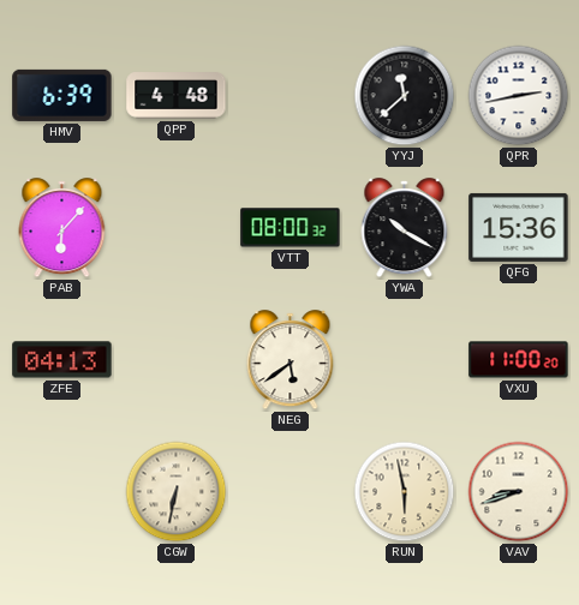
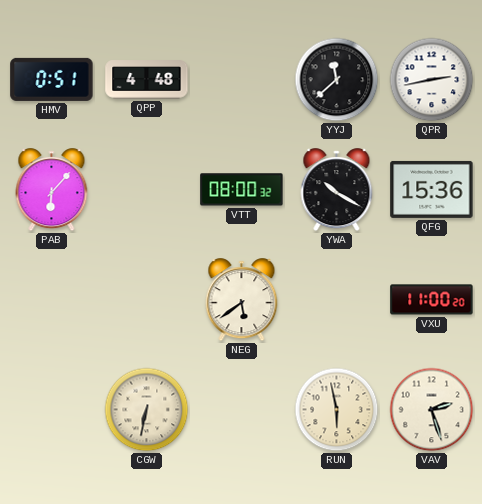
HMV: 6:39 -> 0:51
ZFE: 04:13 -> none
VAV: 8:42 -> 2:27
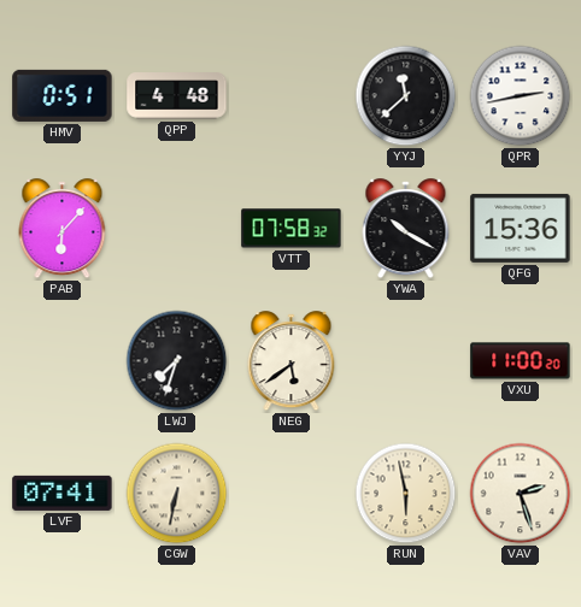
VTT: 08:00 -> 07:58
LWJ: none -> 7:33
LVF: none -> 07:41
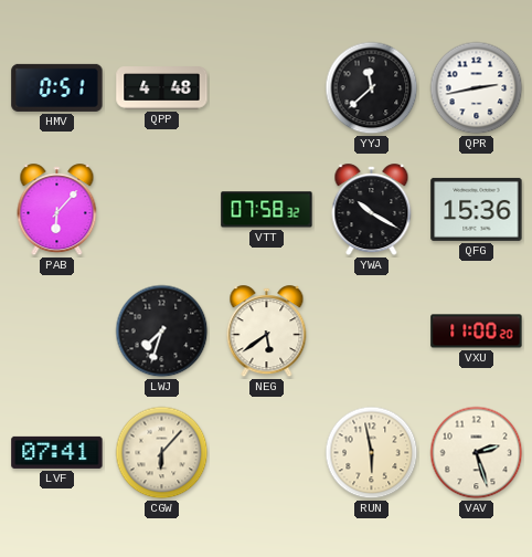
CGW: 6:32 -> 6:07
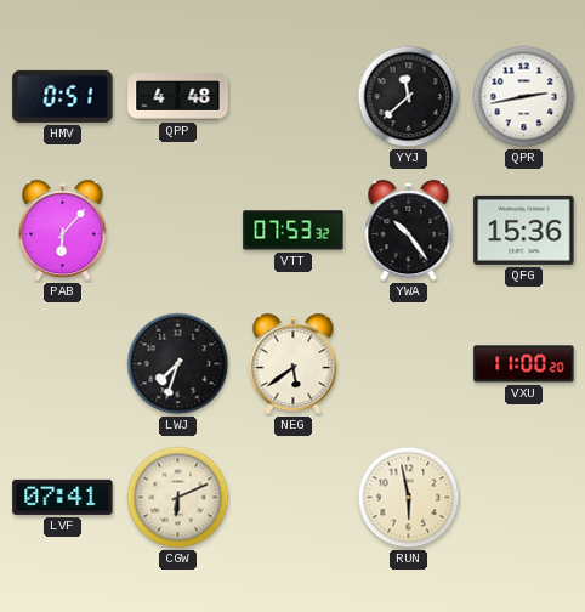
VTT: 07:58 -> 07:53
YWA: 10:20 -> 10:24
CGW: 6:07 -> 6:11
VAV: 2:27 -> none
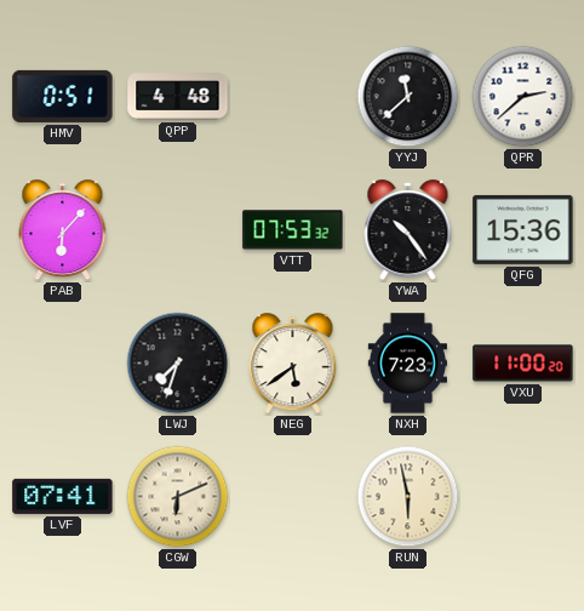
QPR: 2:43 -> 2:38
NXH: none -> 7:23
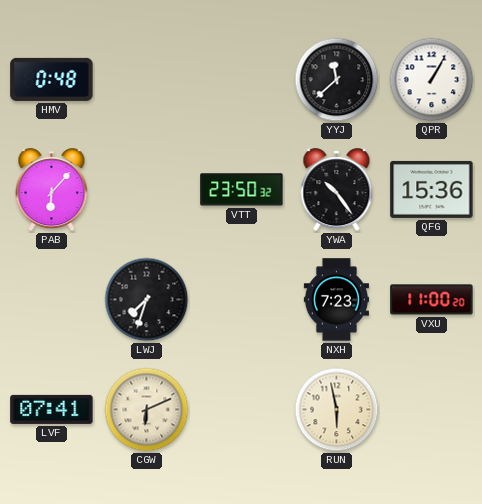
HMV: 0:51 -> 0:48
QPP: 4:48 -> none
QPR: 2:38 -> 1:05
VTT: 07:53 -> 23:50
NEG: 5:39 -> none
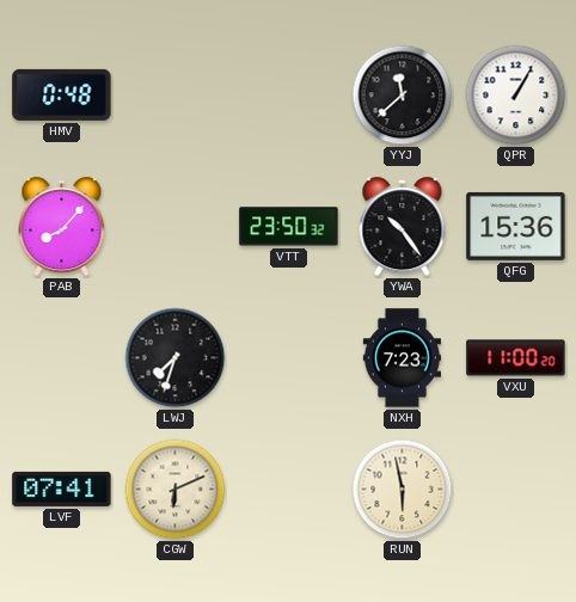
PAB: 6:07 -> 8:07
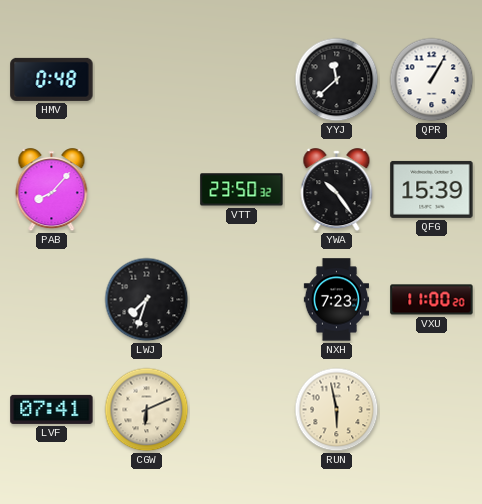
QFG: 15:36 -> 15:39
